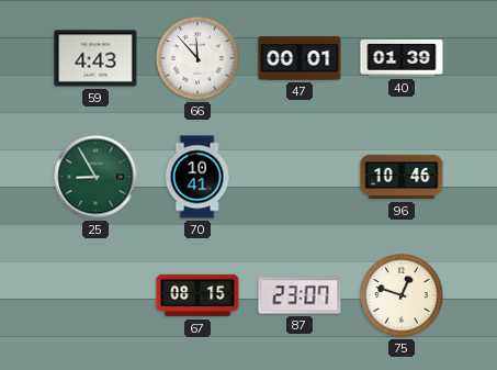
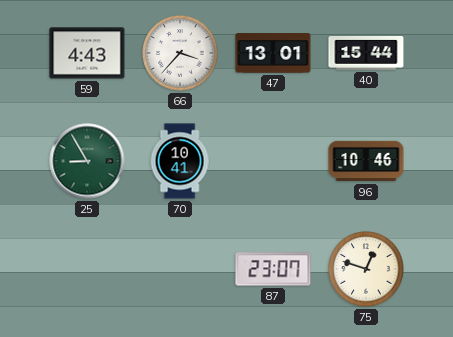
66: 11:53 -> 3:37
47: 00:01 -> 13:01
40: 01:39 -> 15:44
67: 08:15 -> none
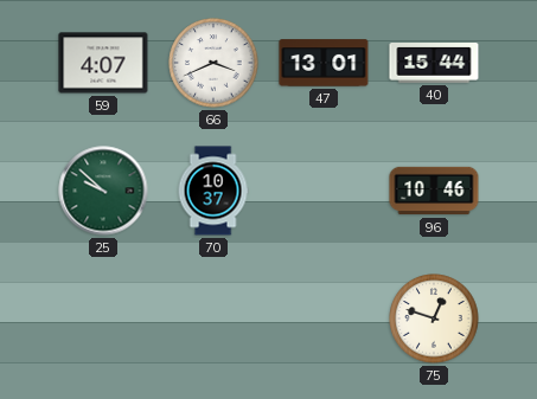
59: 4:43 -> 4:07
66: 3:37 -> 3:41
25: 8:55 -> 9:52
70: 10:41 -> 10:37
87: 23:07 -> none
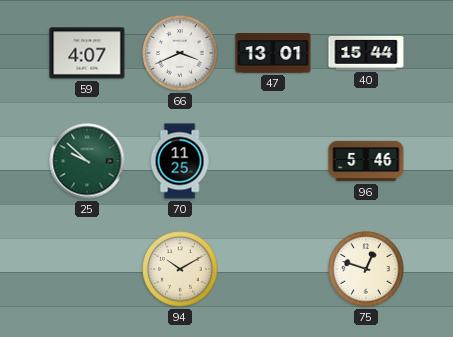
70: 10:37 -> 11:25
96: 10:46 -> 5:46
94: none -> 10:10
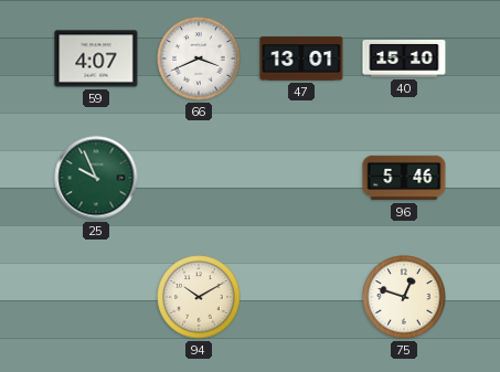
40: 15:44 -> 15:10
25: 9:52 -> 9:56
70: 11:25 -> none
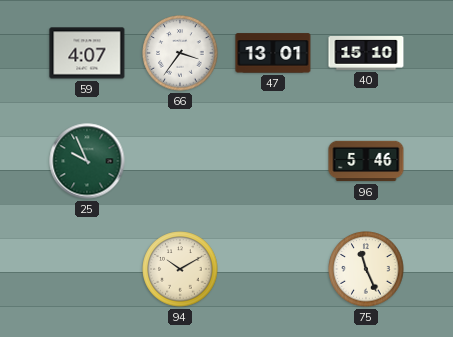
66: 3:41 -> 3:36
75: 12:48 -> 11:26
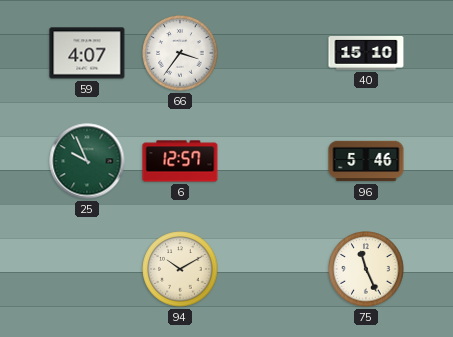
47: 13:01 -> none
6: none -> 12:57
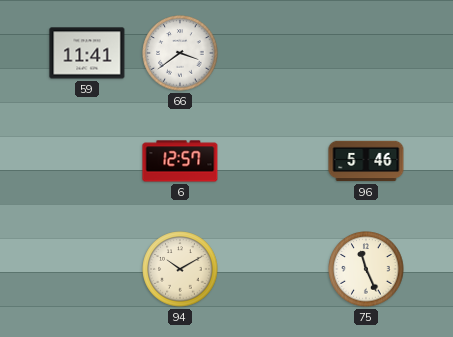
59: 4:07 -> 11:41
66: 3:36 -> 3:39
40: 15:10 -> none
25: 9:56 -> none
